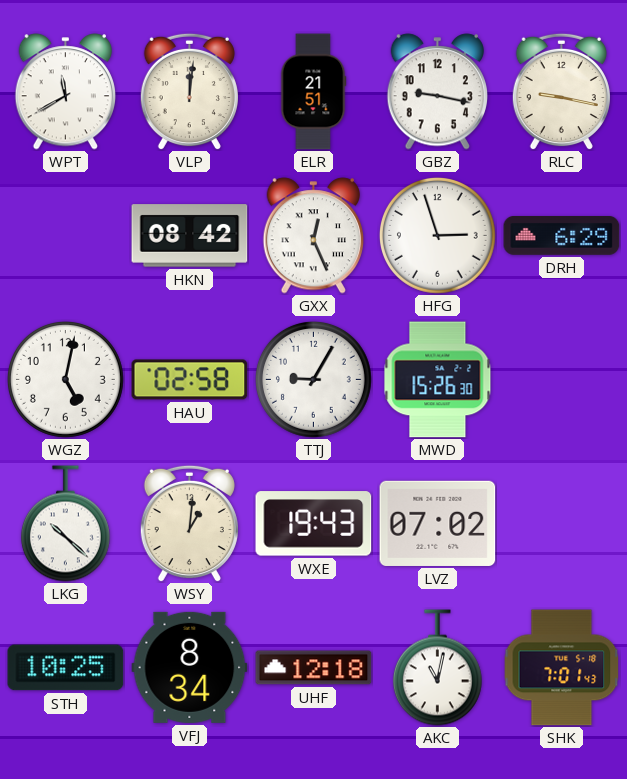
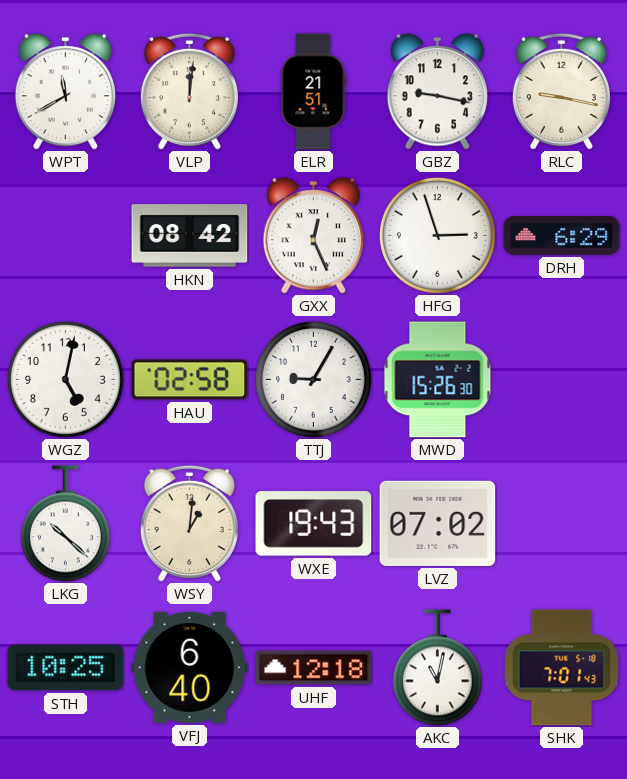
VFJ: 8:34 -> 6:40
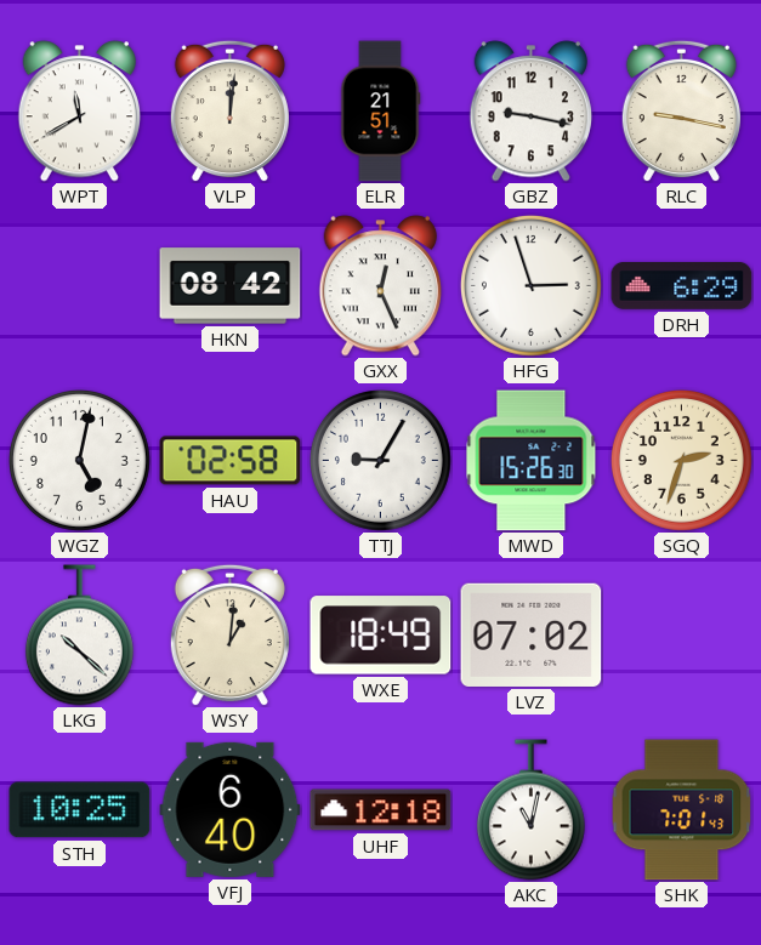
SGQ: none -> 2:33
WXE: 19:43 -> 18:49
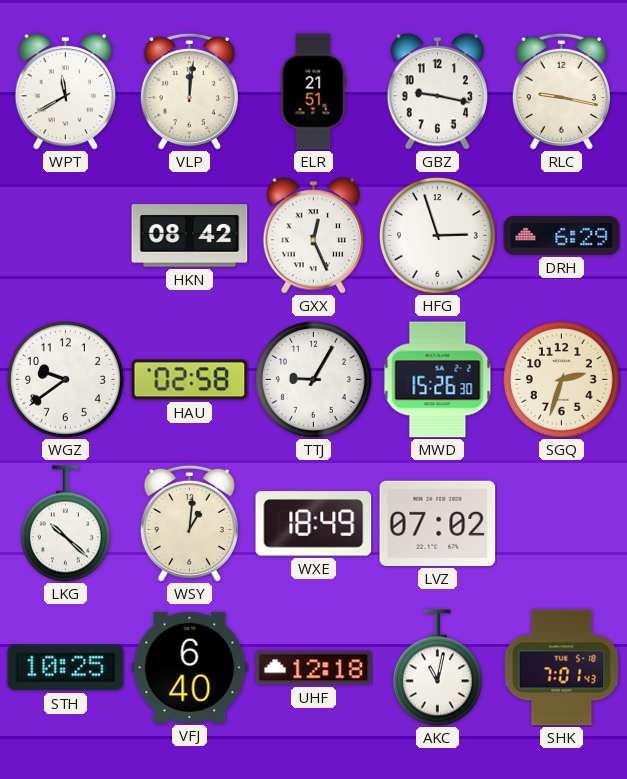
WGZ: 5:02 -> 9:39
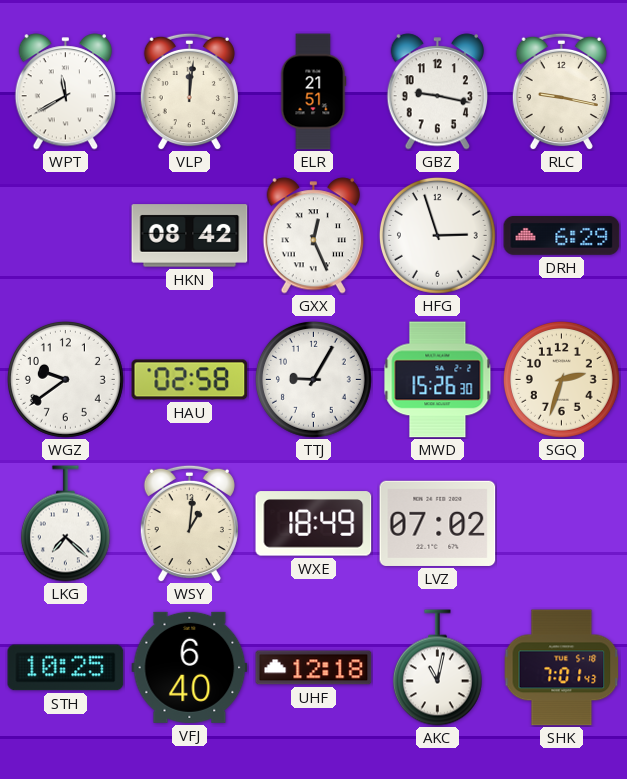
LKG: 10:22 -> 7:22
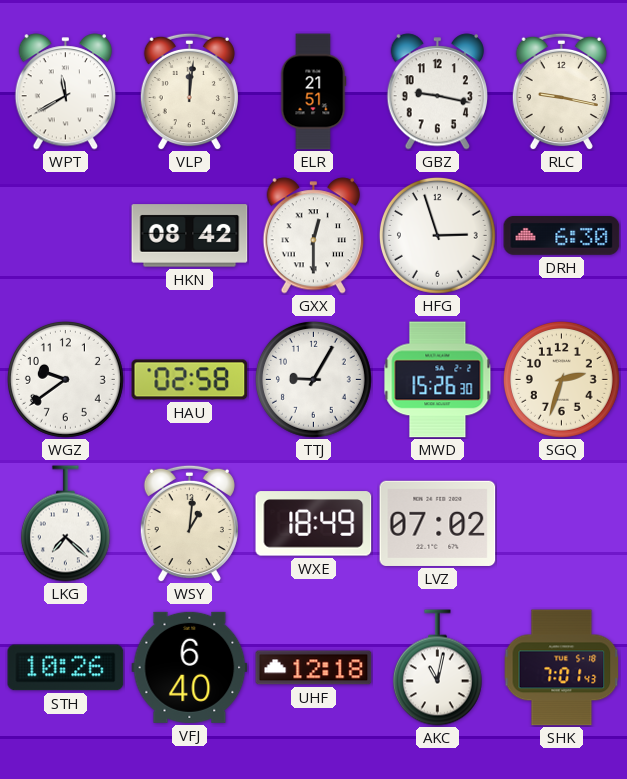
GXX: 12:26 -> 12:30
DRH: 6:29 -> 6:30
STH: 10:25 -> 10:26
